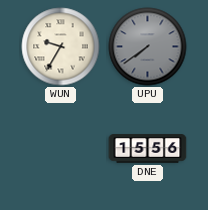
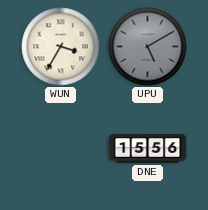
WUN: 9:35 -> 3:35
UPU: 7:39 -> 5:10
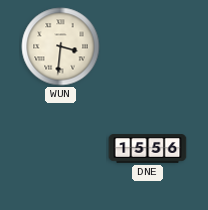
WUN: 3:35 -> 3:31
UPU: 5:10 -> none
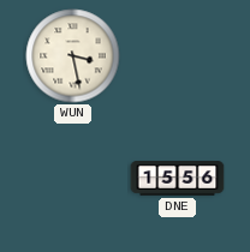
WUN: 3:31 -> 3:28
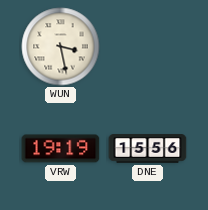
VRW: none -> 19:19
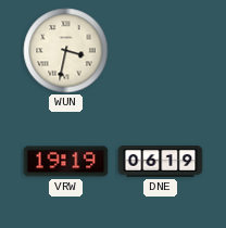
WUN: 3:28 -> 3:32
DNE: 15:56 -> 06:19
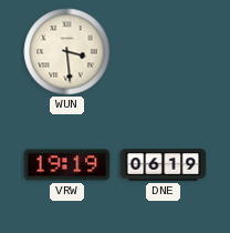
WUN: 3:32 -> 3:29
